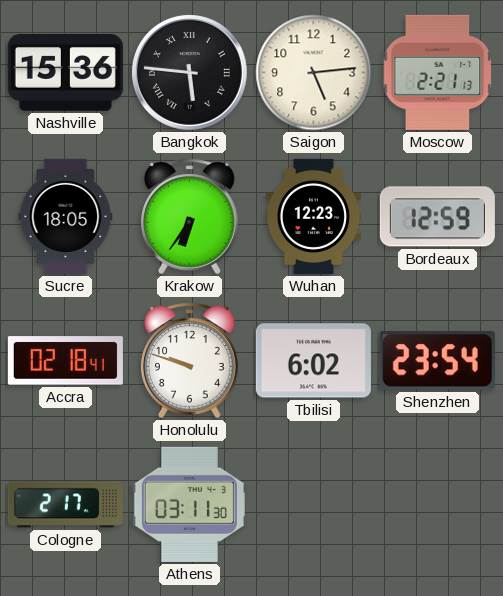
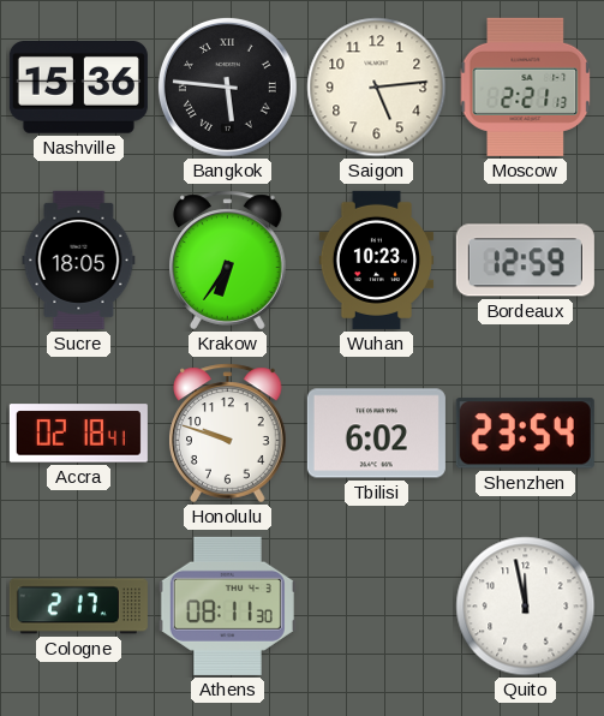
Wuhan: 12:23 -> 10:23
Athens: 03:11 -> 08:11
Quito: none -> 11:58
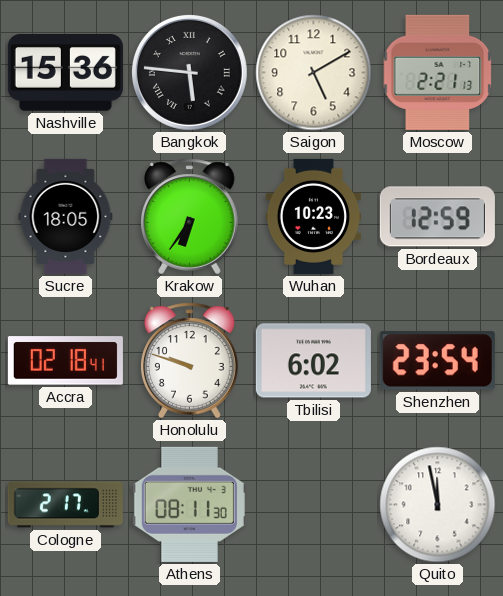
Saigon: 5:14 -> 5:10
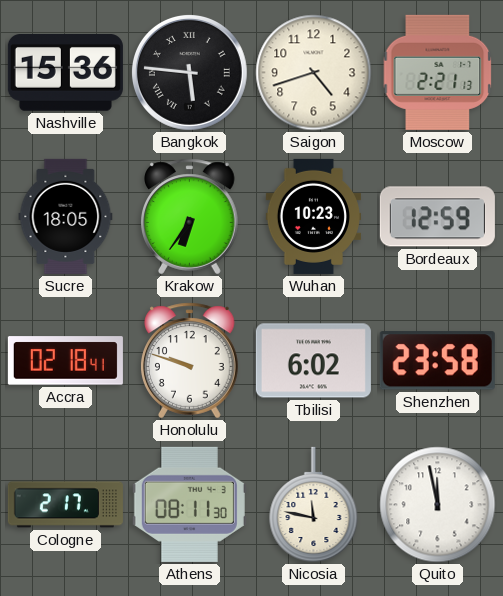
Saigon: 5:10 -> 4:42
Shenzhen: 23:54 -> 23:58
Nicosia: none -> 11:47
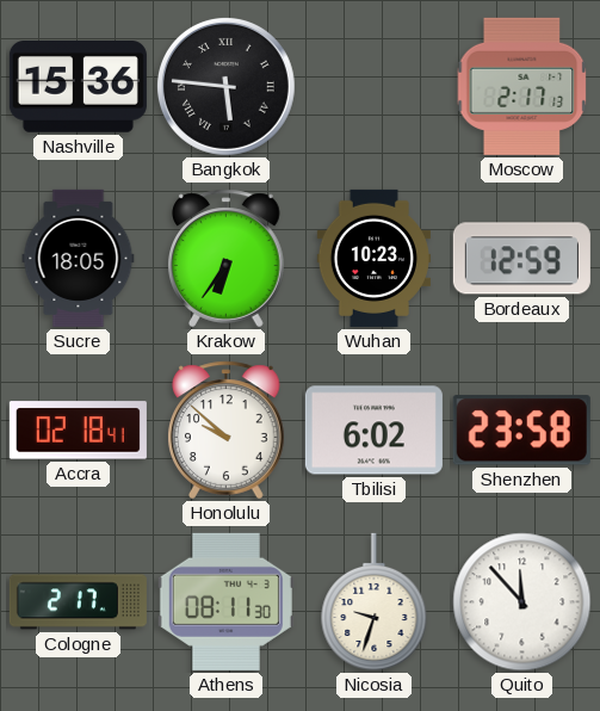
Saigon: 4:42 -> none
Moscow: 2:21 -> 2:17
Honolulu: 9:48 -> 9:52
Nicosia: 11:47 -> 9:33
Quito: 11:58 -> 11:53
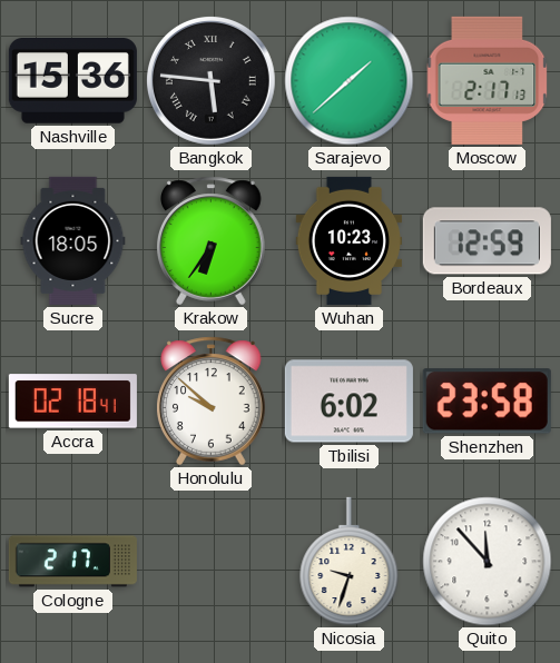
Sarajevo: none -> 1:38
Athens: 08:11 -> none
